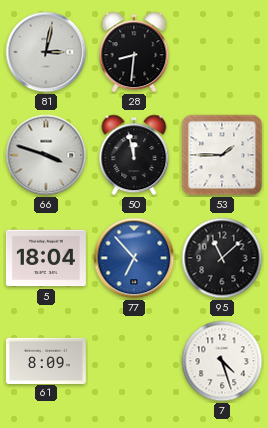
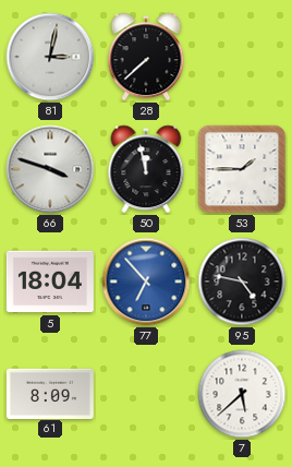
28: 8:31 -> 7:38
95: 11:08 -> 4:47
7: 4:27 -> 5:38
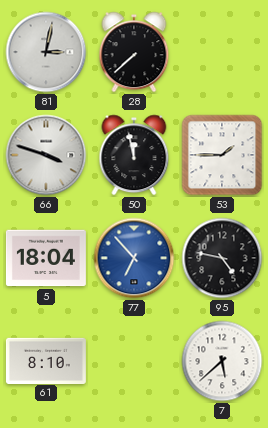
61: 8:09 -> 8:10
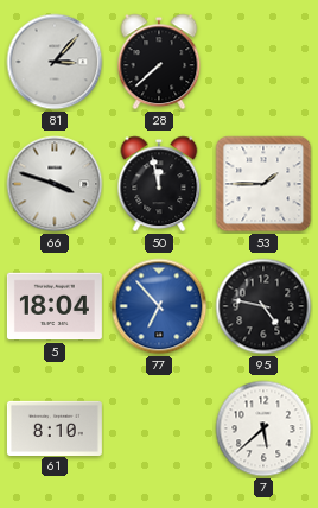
81: 3:02 -> 3:07
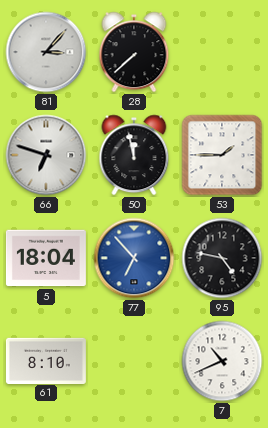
66: 3:48 -> 6:48
7: 5:38 -> 10:41
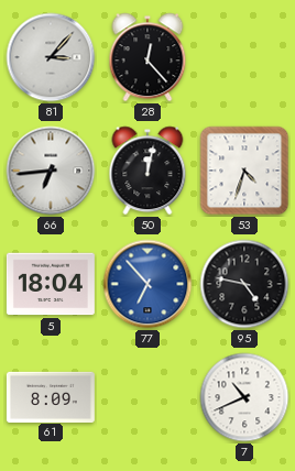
28: 7:38 -> 12:23
66: 6:48 -> 6:44
50: 11:58 -> 12:02
53: 1:45 -> 4:33
61: 8:10 -> 8:09
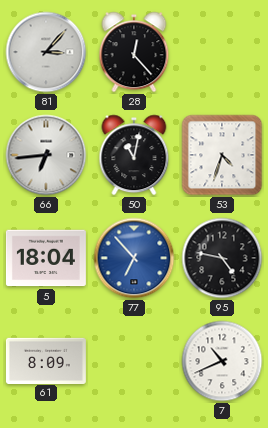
50: 12:02 -> 11:02
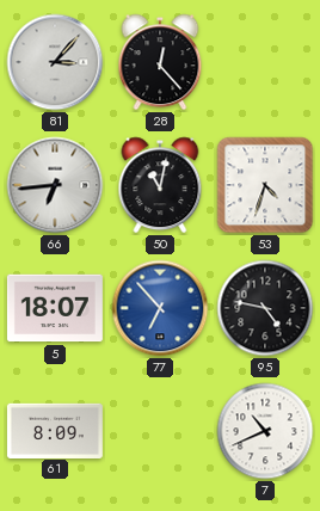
5: 18:04 -> 18:07
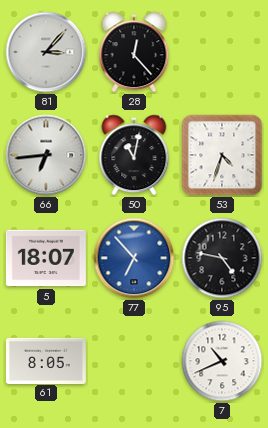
61: 8:09 -> 8:05
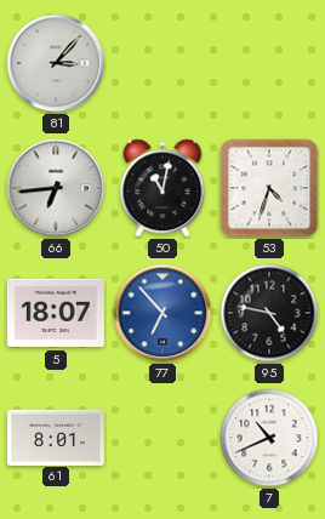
28: 12:23 -> none
61: 8:05 -> 8:01
